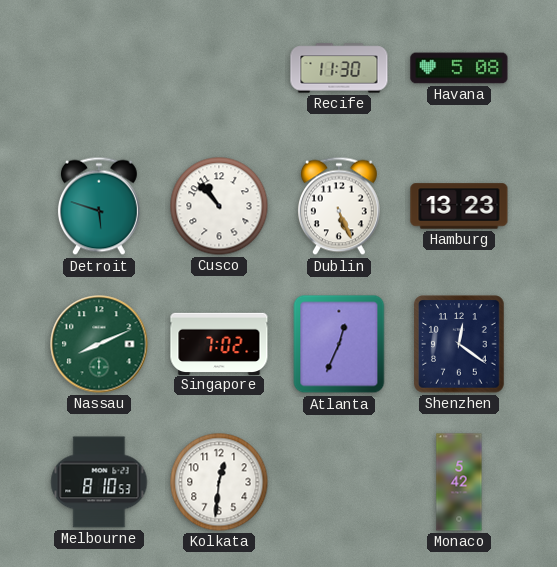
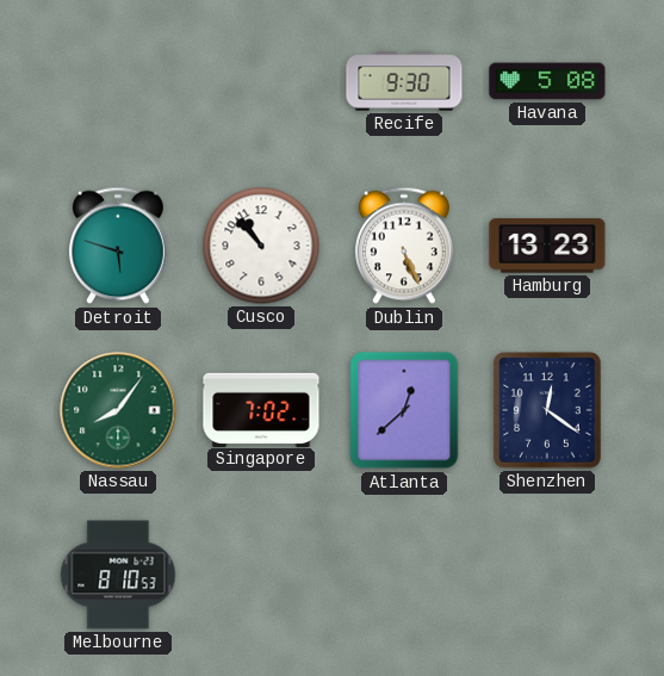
Recife: 11:30 -> 9:30
Nassau: 8:11 -> 8:06
Atlanta: 12:34 -> 12:38
Kolkata: 12:31 -> none
Monaco: 5:42 -> none
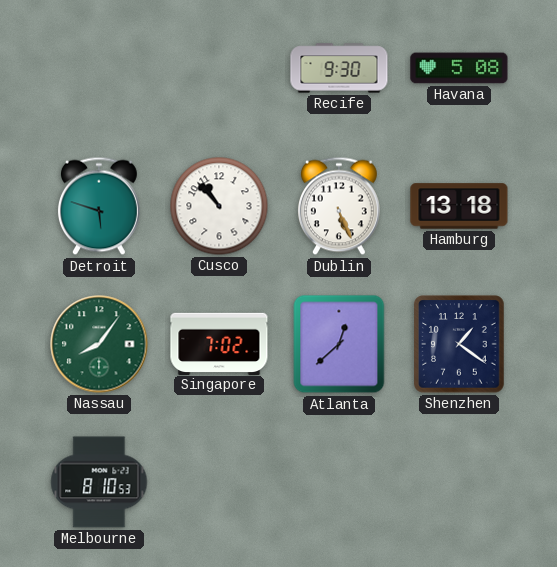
Hamburg: 13:23 -> 13:18
Shenzhen: 12:21 -> 1:21
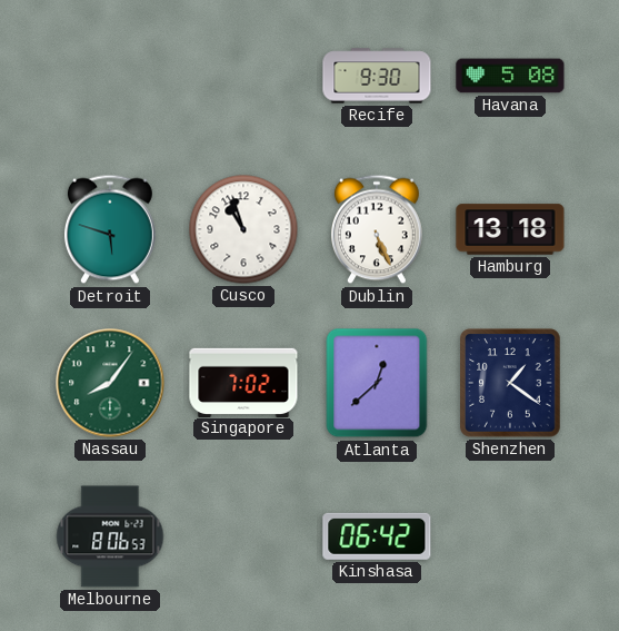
Cusco: 10:53 -> 10:57
Melbourne: 8:10 -> 8:06
Kinshasa: none -> 06:42
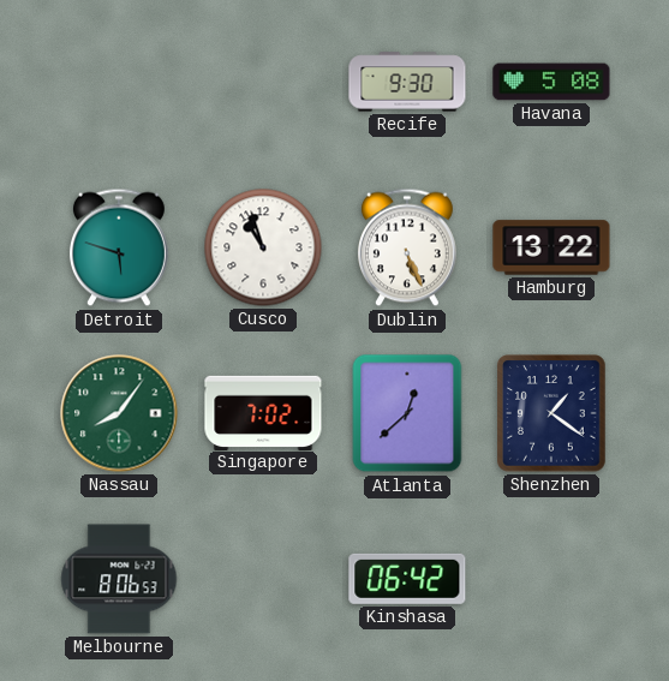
Hamburg: 13:18 -> 13:22
